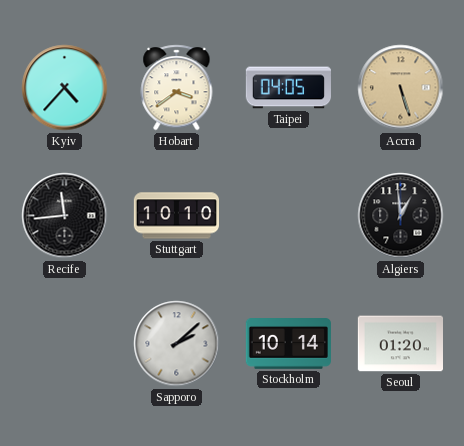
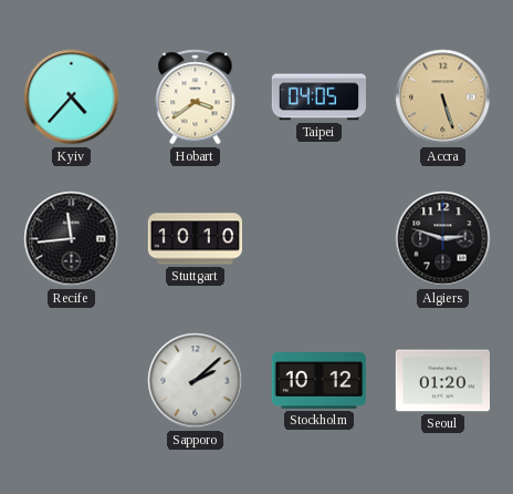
Algiers: 12:59 -> 2:48
Stockholm: 10:14 -> 10:12
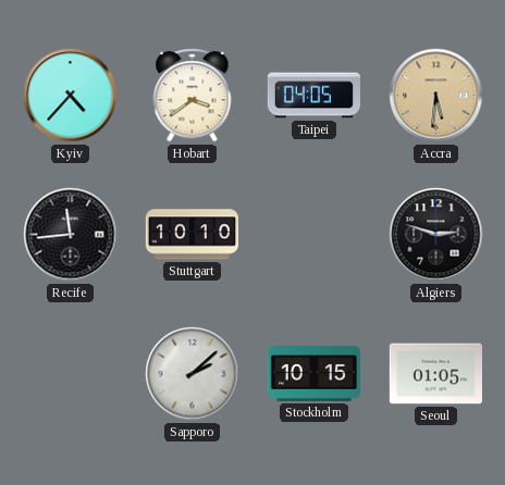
Accra: 5:27 -> 5:31
Stockholm: 10:12 -> 10:15
Seoul: 01:20 -> 01:05
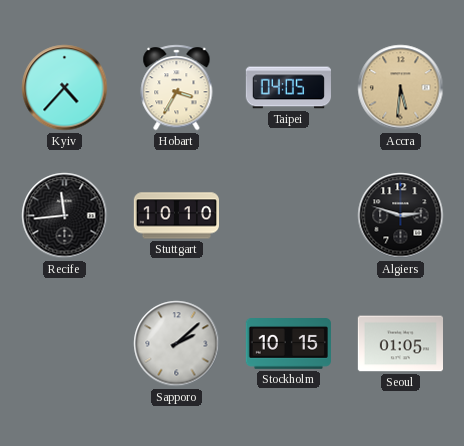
Hobart: 3:39 -> 3:35
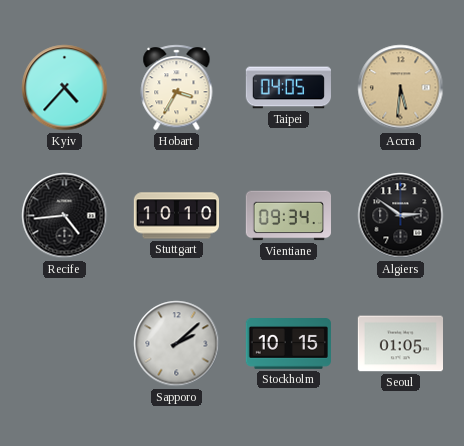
Recife: 11:44 -> 4:44
Vientiane: none -> 09:34
Algiers: 2:48 -> 2:51
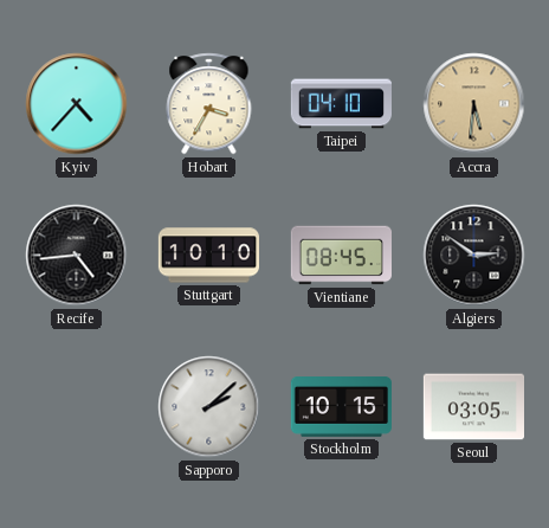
Taipei: 04:05 -> 04:10
Vientiane: 09:34 -> 08:45
Seoul: 01:05 -> 03:05
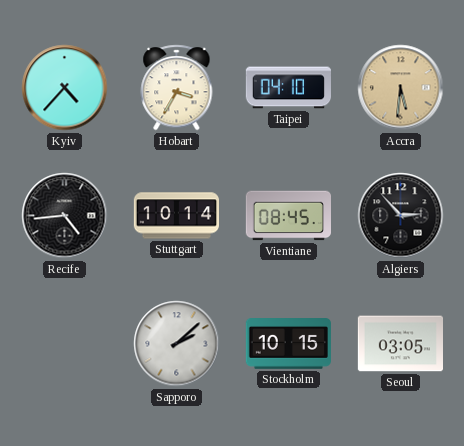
Stuttgart: 10:10 -> 10:14
Algiers: 2:51 -> 2:53
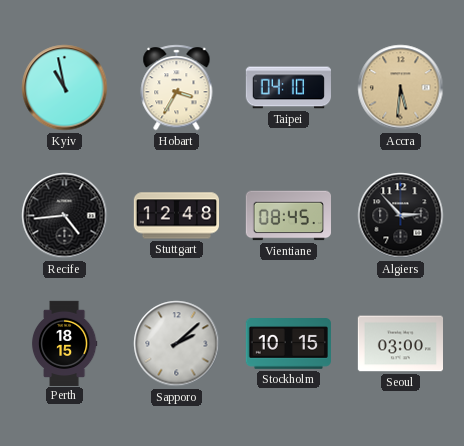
Kyiv: 4:37 -> 10:58
Stuttgart: 10:14 -> 12:48
Perth: none -> 18:15
Seoul: 03:05 -> 03:00
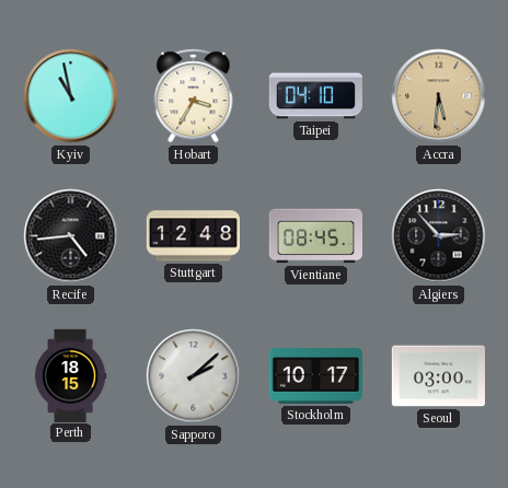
Stockholm: 10:15 -> 10:17
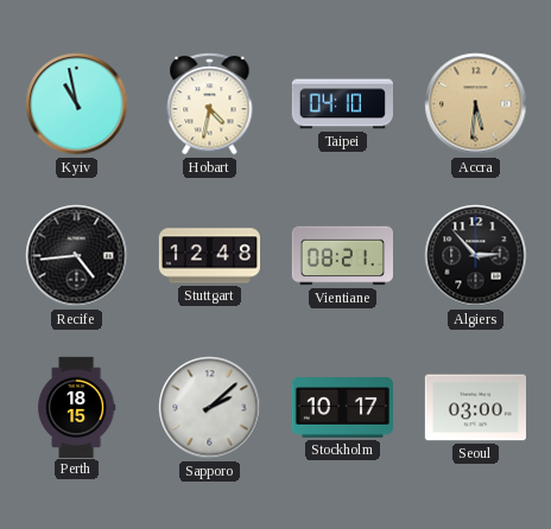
Hobart: 3:35 -> 4:32
Vientiane: 08:45 -> 08:21
